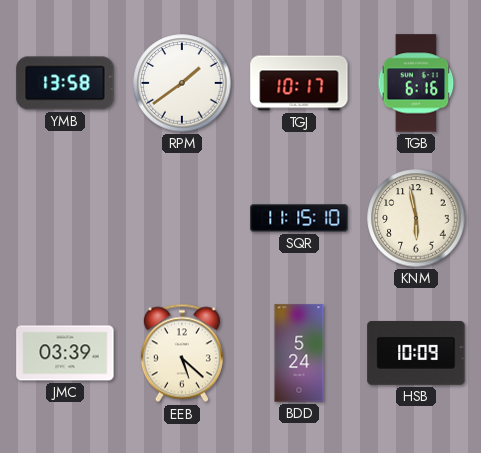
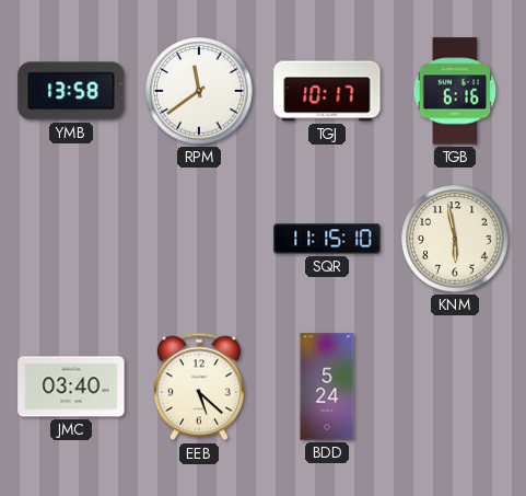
RPM: 1:39 -> 11:39
JMC: 03:39 -> 03:40
HSB: 10:09 -> none
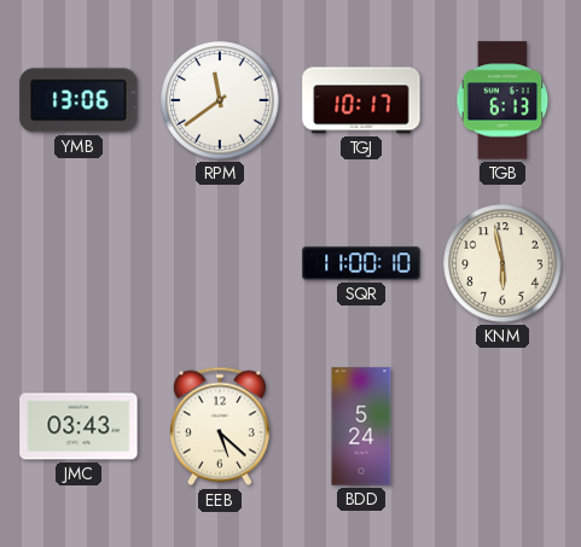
YMB: 13:58 -> 13:06
TGB: 6:16 -> 6:13
SQR: 11:15 -> 11:00
JMC: 03:40 -> 03:43
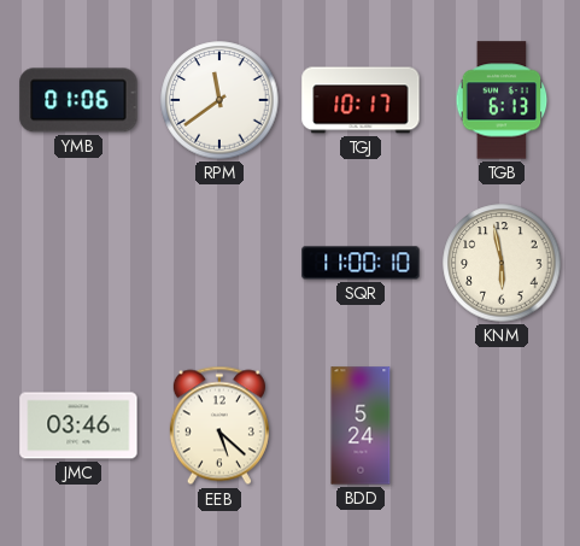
YMB: 13:06 -> 01:06
JMC: 03:43 -> 03:46
